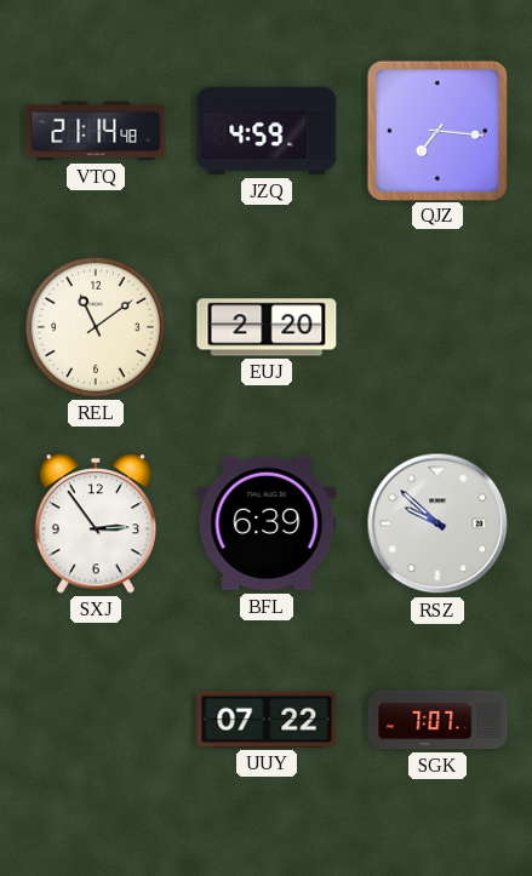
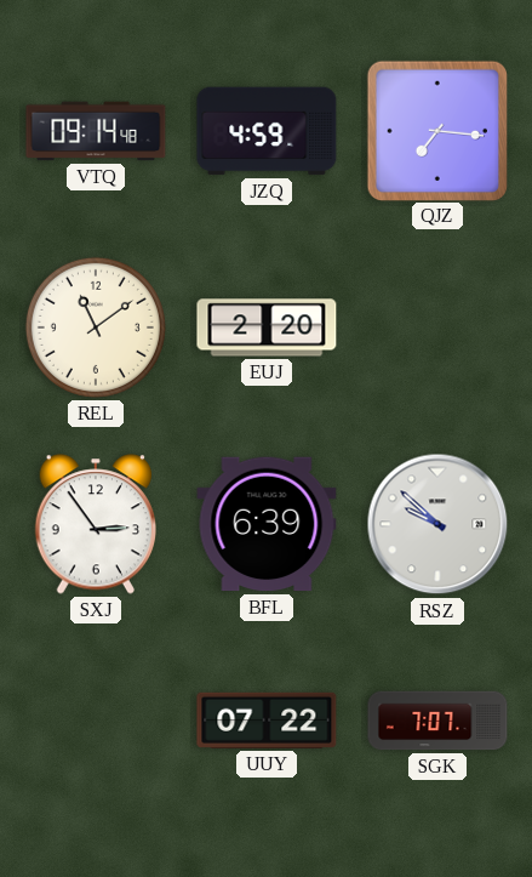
VTQ: 21:14 -> 09:14
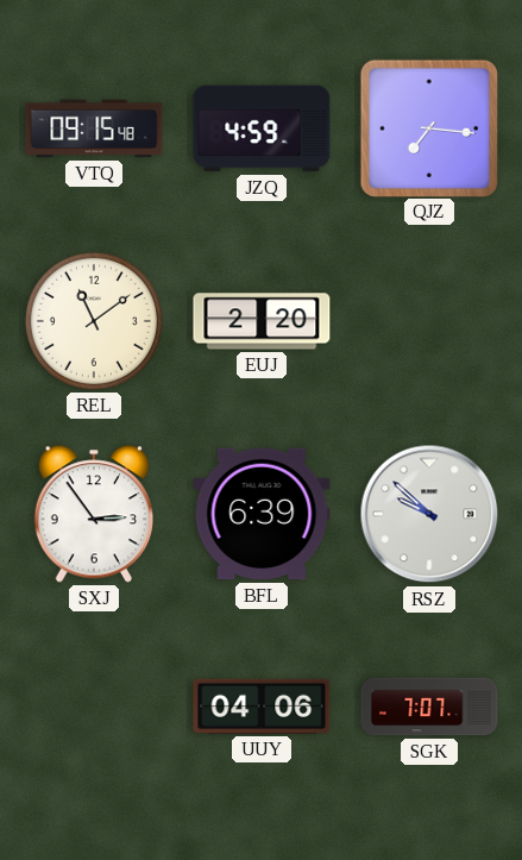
VTQ: 09:14 -> 09:15
UUY: 07:22 -> 04:06
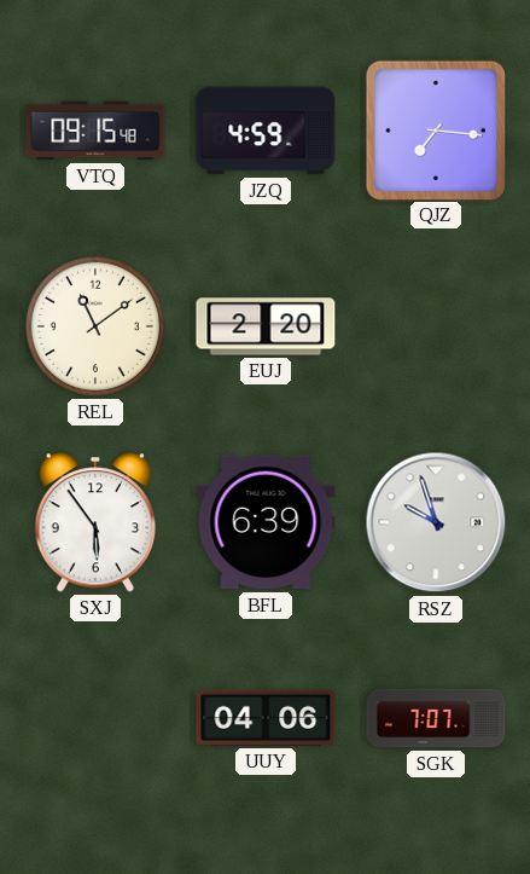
SXJ: 2:54 -> 5:54
RSZ: 9:52 -> 9:57
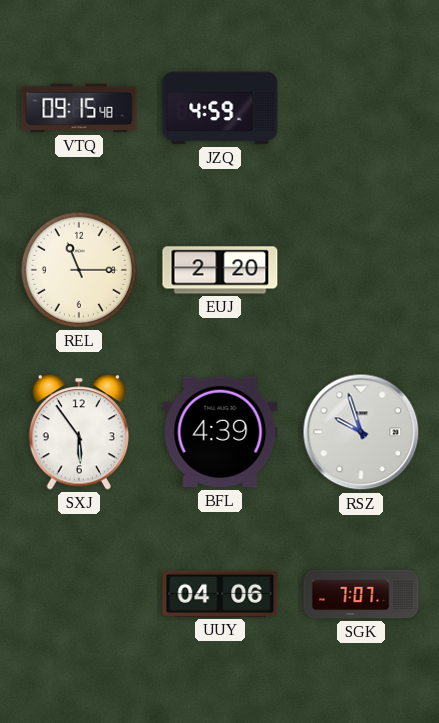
QJZ: 7:16 -> none
REL: 11:09 -> 11:15
BFL: 6:39 -> 4:39
